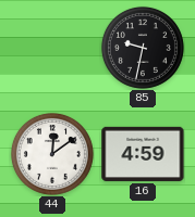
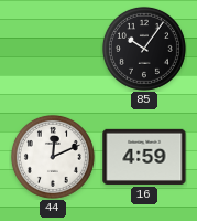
85: 9:32 -> 10:06
44: 12:09 -> 12:11
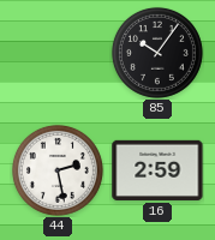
44: 12:11 -> 2:28
16: 4:59 -> 2:59
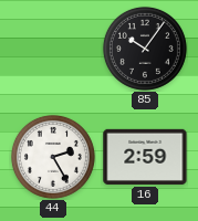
44: 2:28 -> 2:25
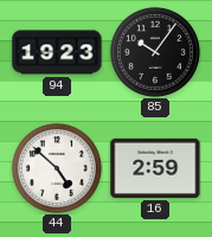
94: none -> 19:23
44: 2:25 -> 4:52
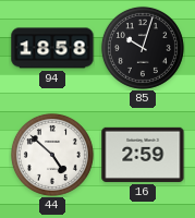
94: 19:23 -> 18:58
85: 10:06 -> 10:03
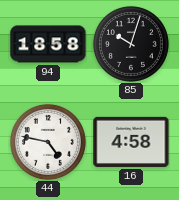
44: 4:52 -> 4:47
16: 2:59 -> 4:58
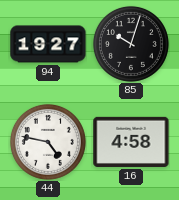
94: 18:58 -> 19:27
